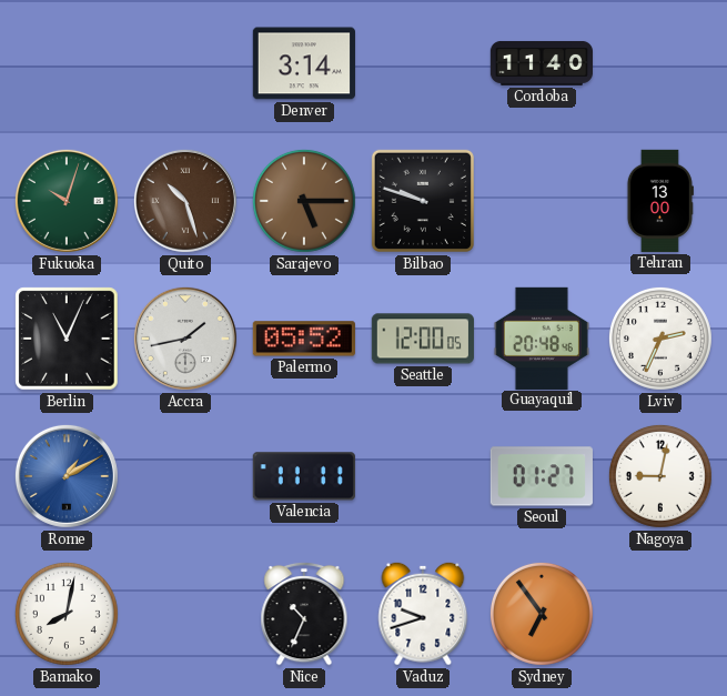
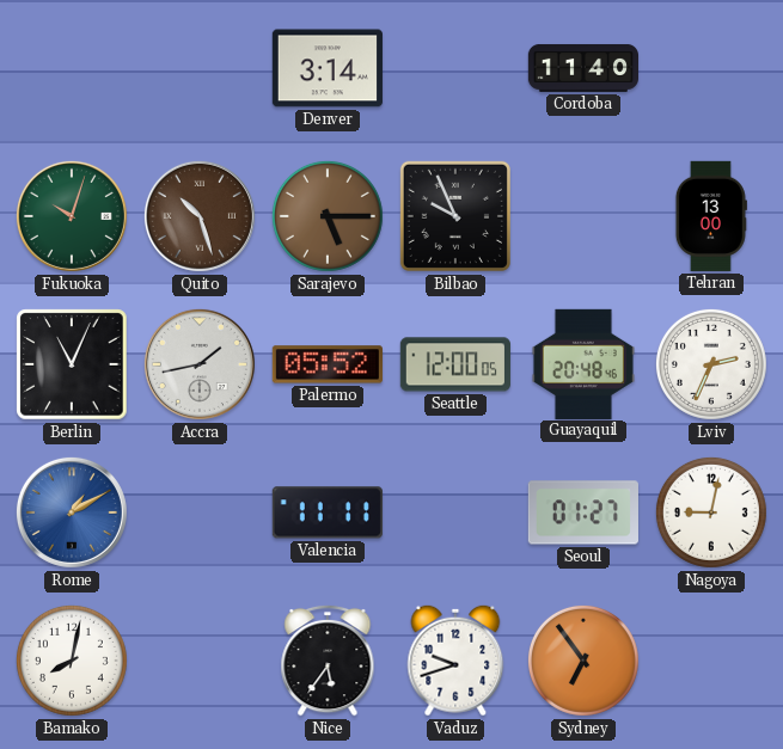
Bilbao: 9:48 -> 9:56
Nice: 10:34 -> 5:36
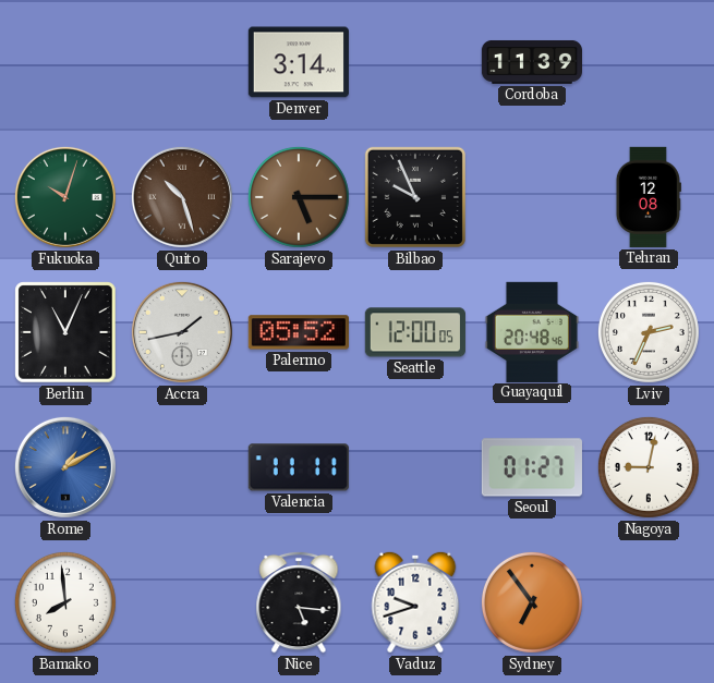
Cordoba: 11:40 -> 11:39
Tehran: 13:00 -> 12:08
Bamako: 8:02 -> 7:59
Nice: 5:36 -> 5:16
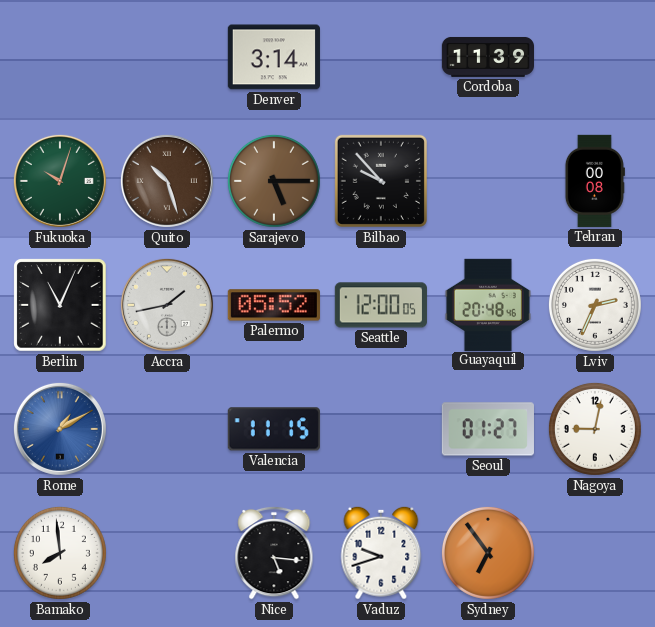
Bilbao: 9:56 -> 9:53
Tehran: 12:08 -> 00:08
Valencia: 11:11 -> 11:15
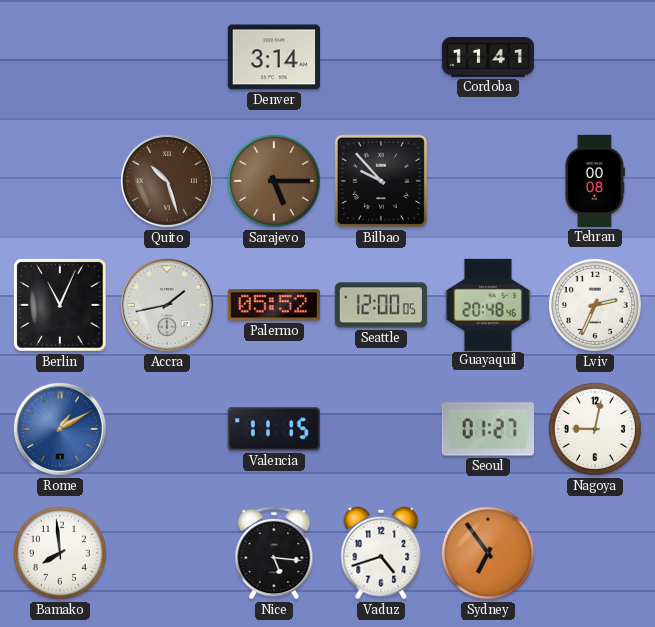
Cordoba: 11:39 -> 11:41
Fukuoka: 10:03 -> none
Vaduz: 9:42 -> 4:42
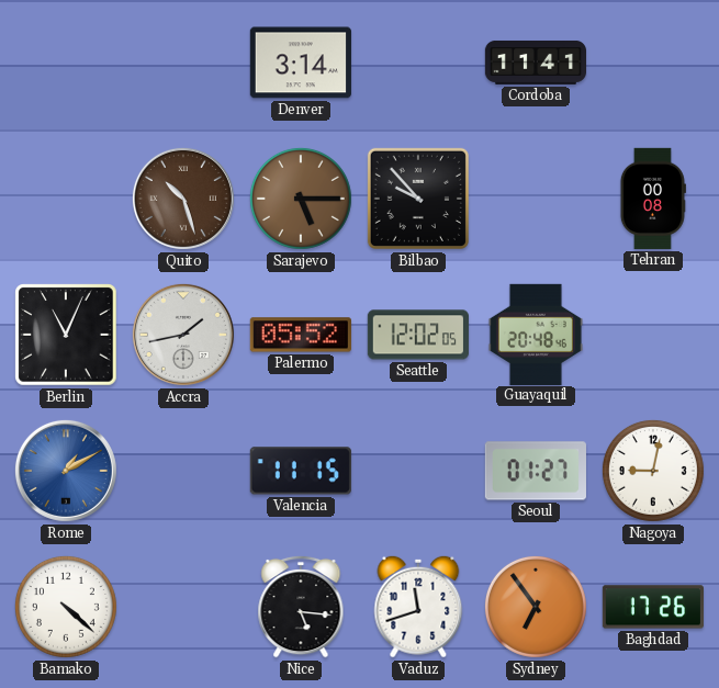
Seattle: 12:00 -> 12:02
Lviv: 2:34 -> none
Bamako: 7:59 -> 4:22
Vaduz: 4:42 -> 11:42
Baghdad: none -> 17:26
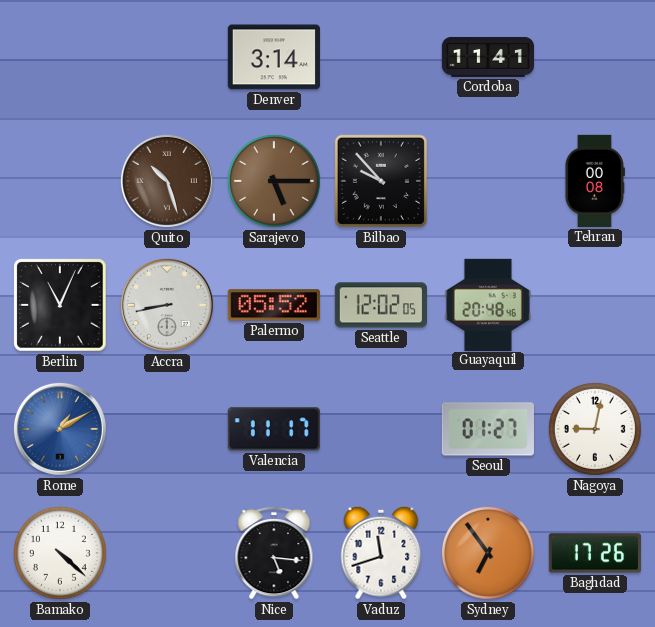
Accra: 1:43 -> 8:43
Valencia: 11:15 -> 11:17
